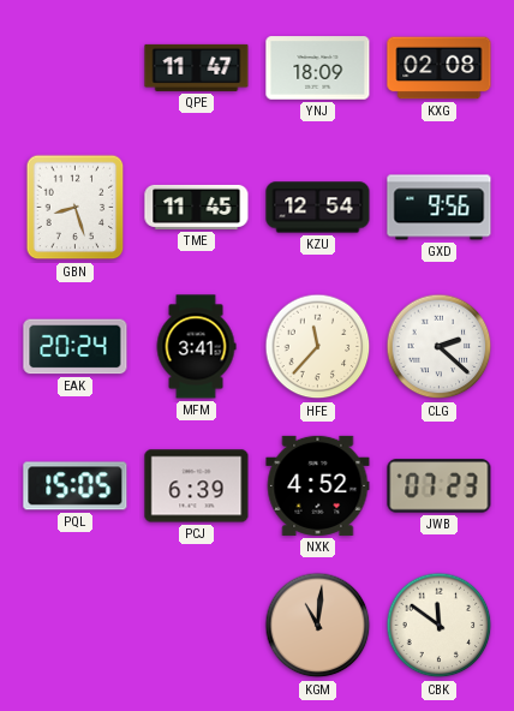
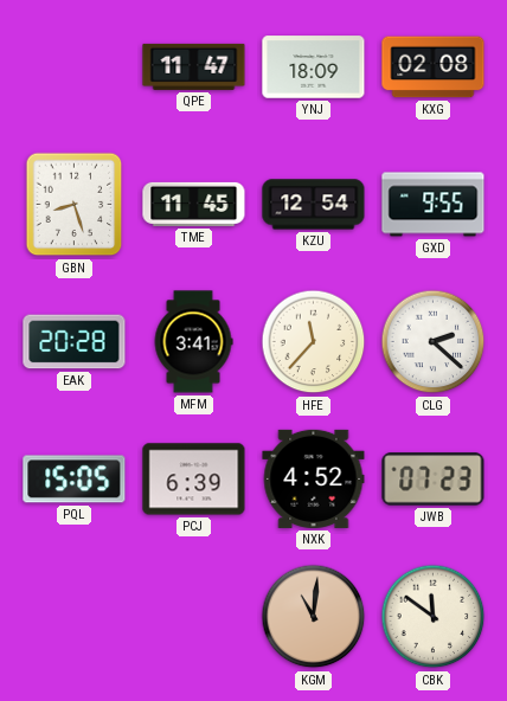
GXD: 9:56 -> 9:55
EAK: 20:24 -> 20:28
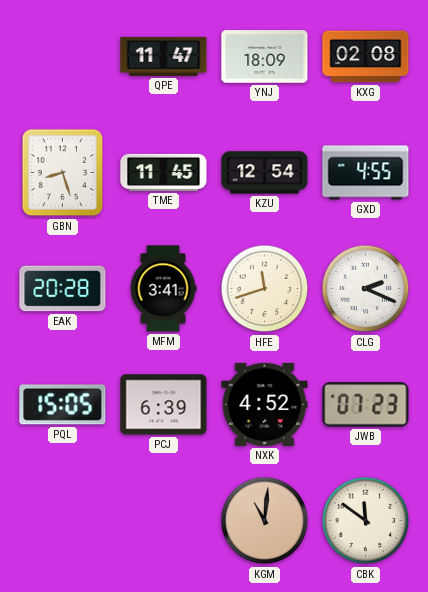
GXD: 9:55 -> 4:55
HFE: 11:37 -> 11:42
CLG: 2:22 -> 2:19
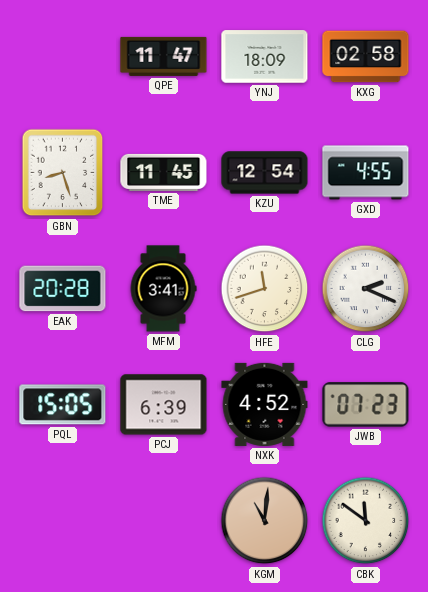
KXG: 02:08 -> 02:58
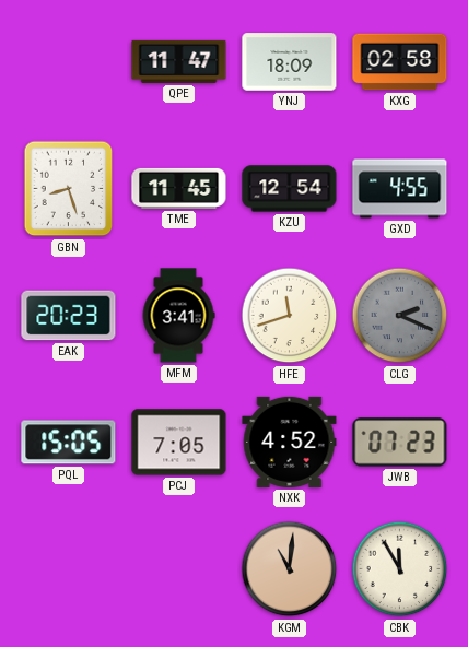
EAK: 20:28 -> 20:23
CLG dial: white -> grey
PCJ: 6:39 -> 7:05
CBK: 11:51 -> 11:55
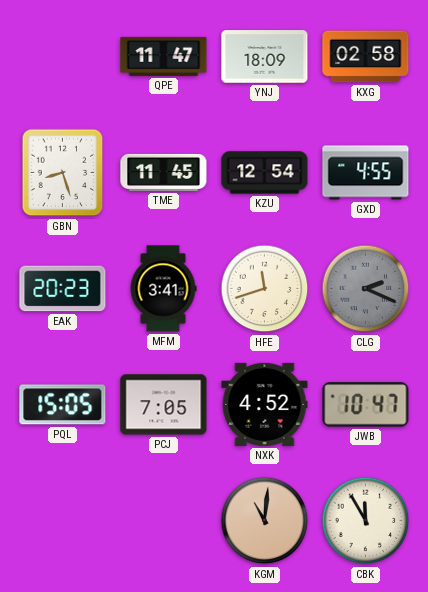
JWB: 07:23 -> 10:47
